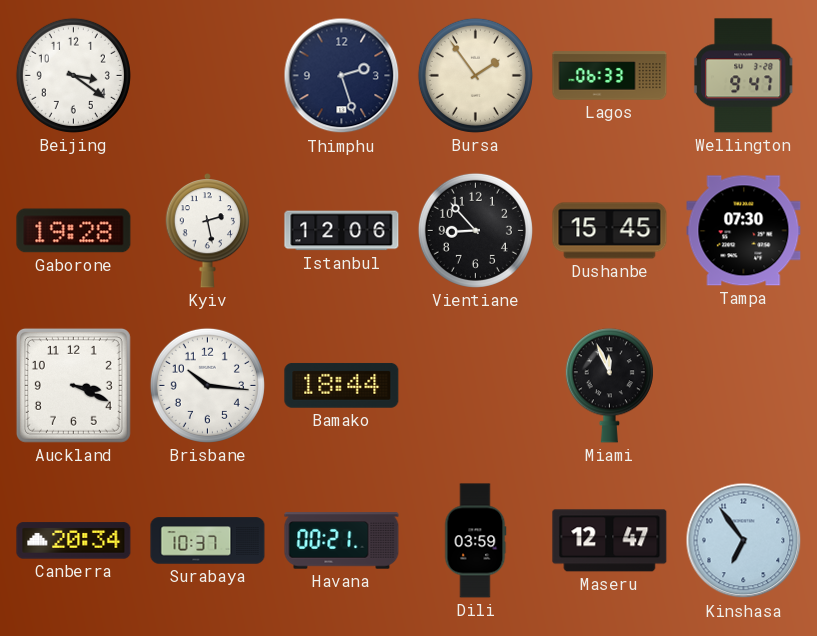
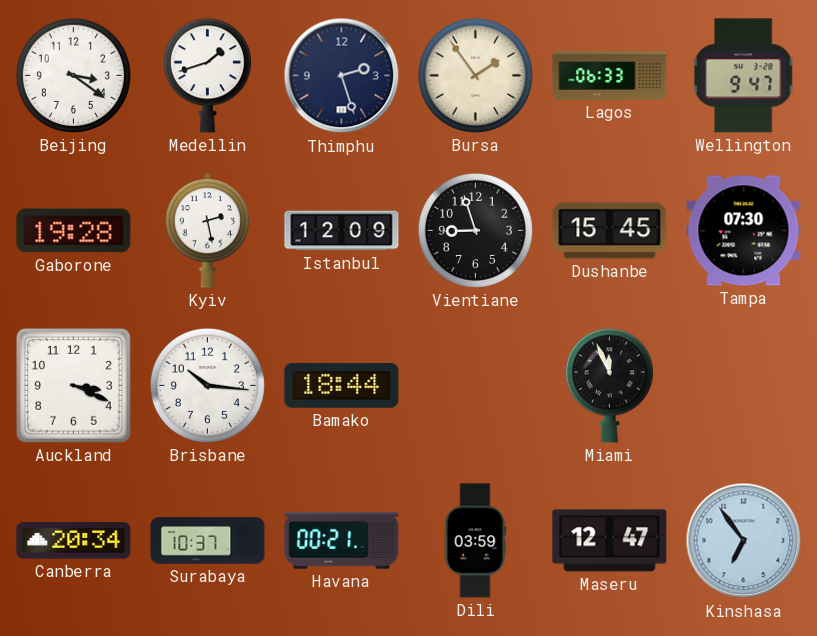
Medellin: none -> 1:42
Istanbul: 12:06 -> 12:09
Vientiane: 8:53 -> 8:57
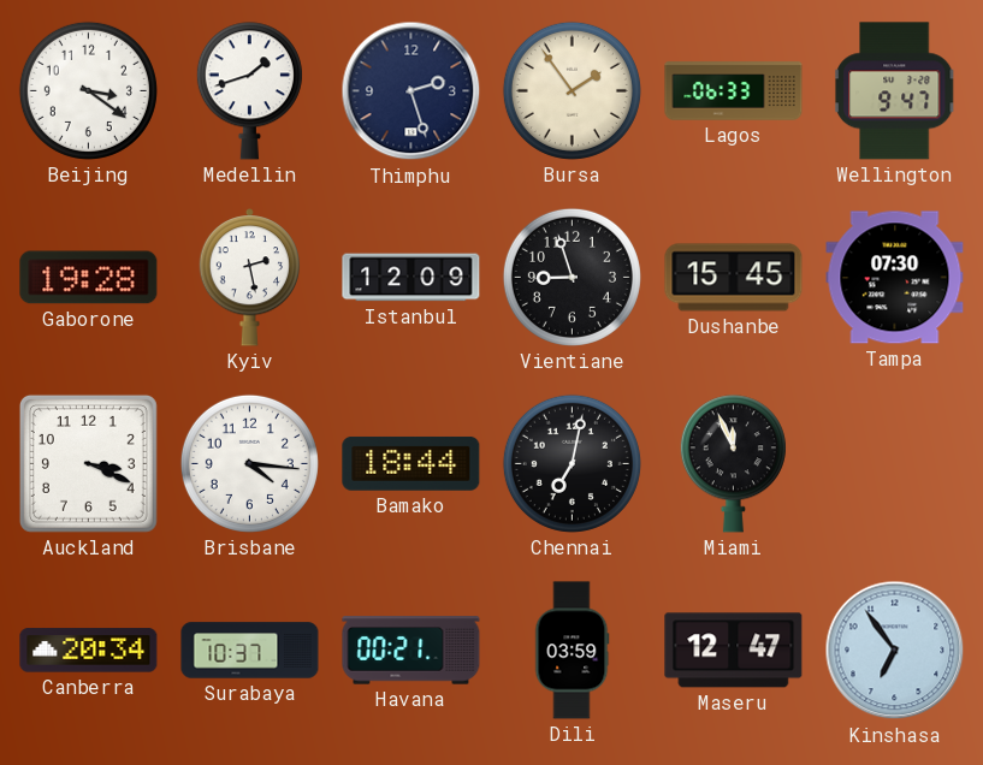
Brisbane: 10:16 -> 4:16
Chennai: none -> 7:02
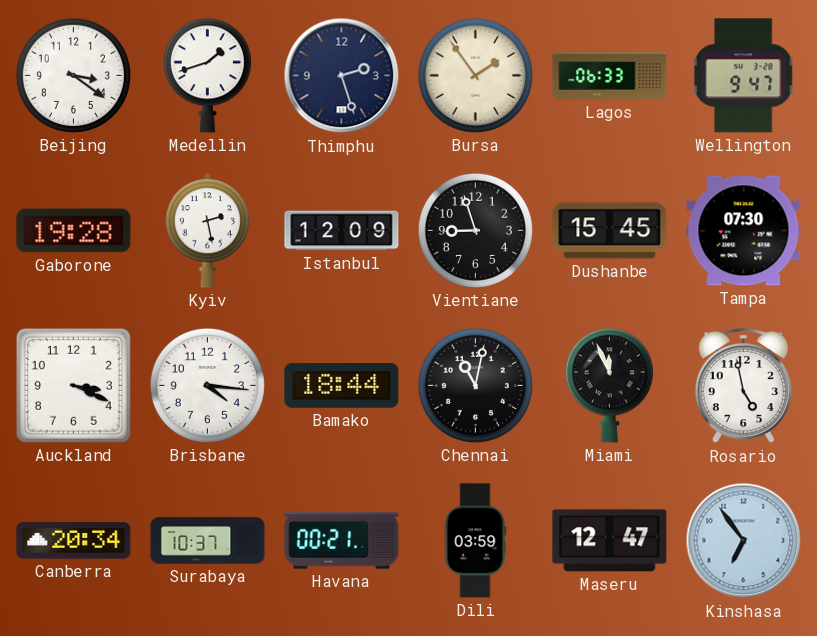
Chennai: 7:02 -> 11:02
Rosario: none -> 4:58
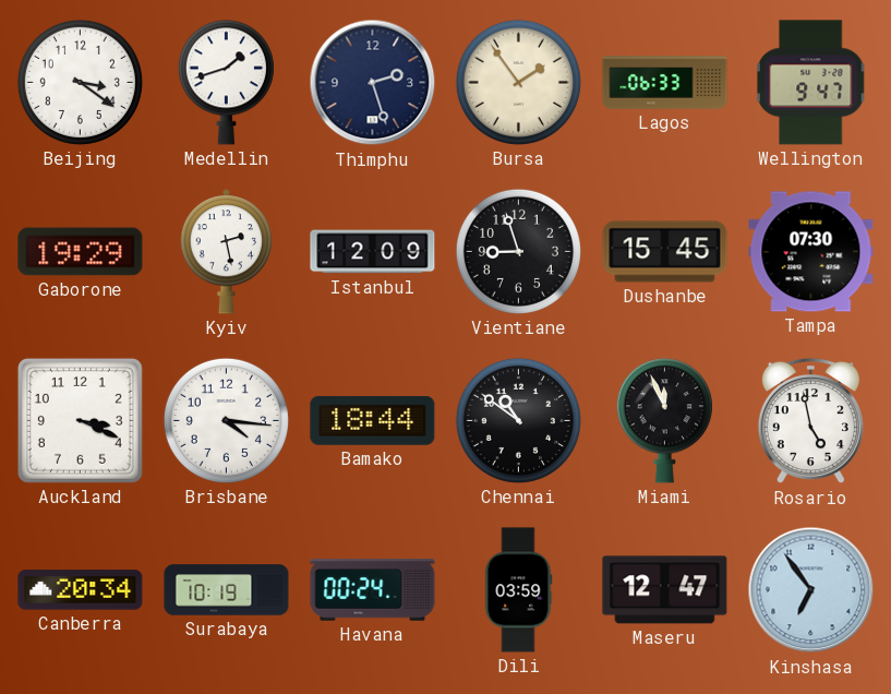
Gaborone: 19:28 -> 19:29
Chennai: 11:02 -> 10:51
Surabaya: 10:37 -> 10:19
Havana: 00:21 -> 00:24
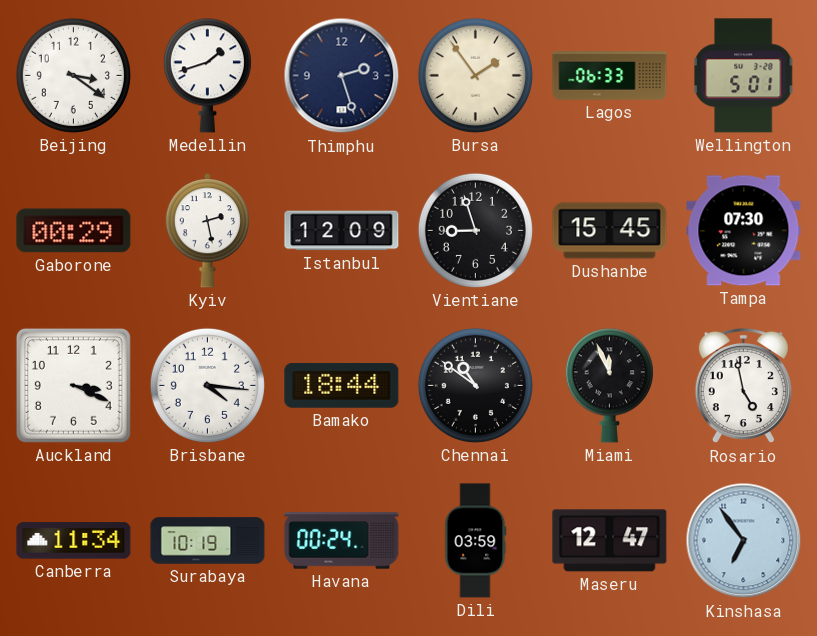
Wellington: 9:47 -> 5:01
Gaborone: 19:29 -> 00:29
Canberra: 20:34 -> 11:34
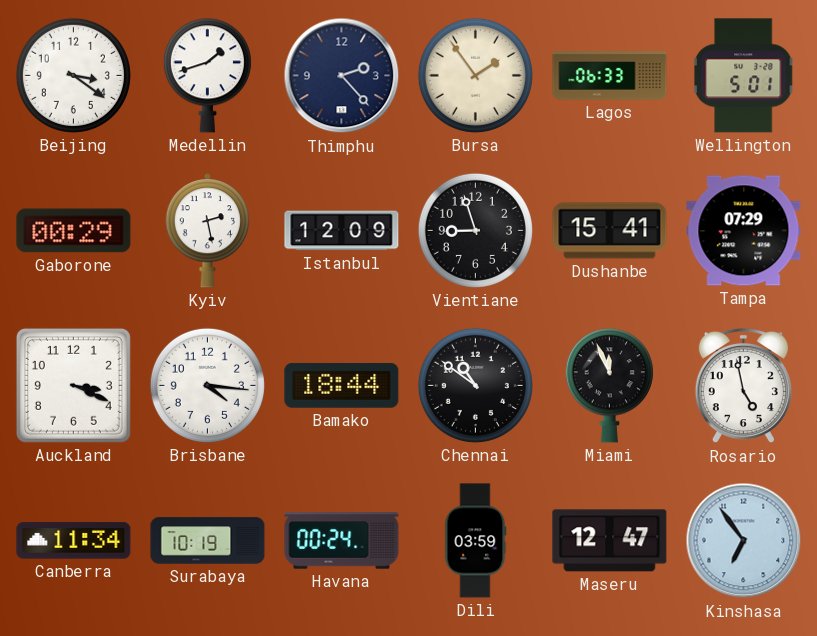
Thimphu: 2:27 -> 2:23
Dushanbe: 15:45 -> 15:41
Tampa: 07:30 -> 07:29
